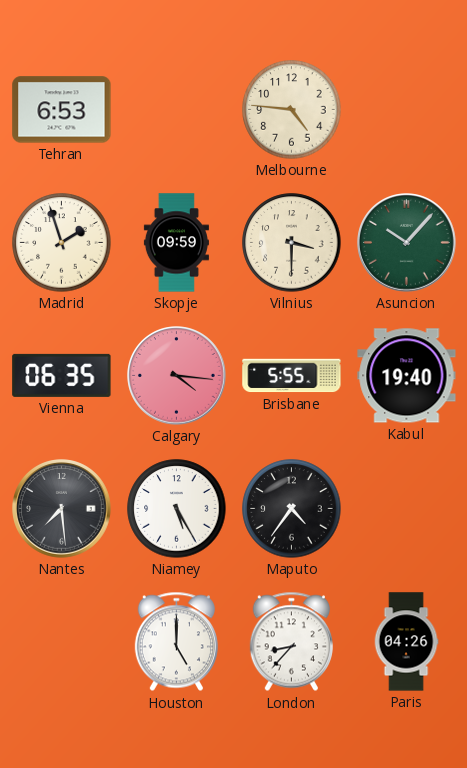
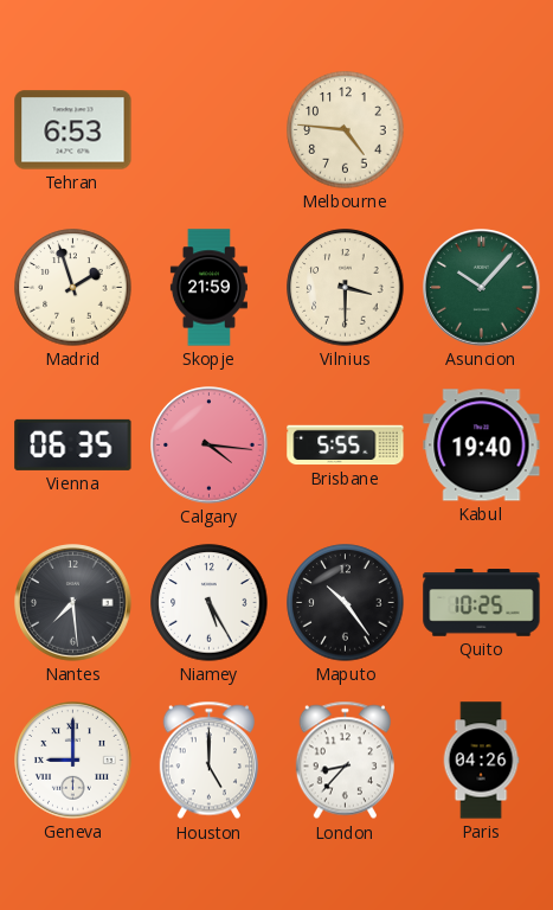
Skopje: 09:59 -> 21:59
Maputo: 4:36 -> 10:24
Quito: none -> 10:25
Geneva: none -> 9:00
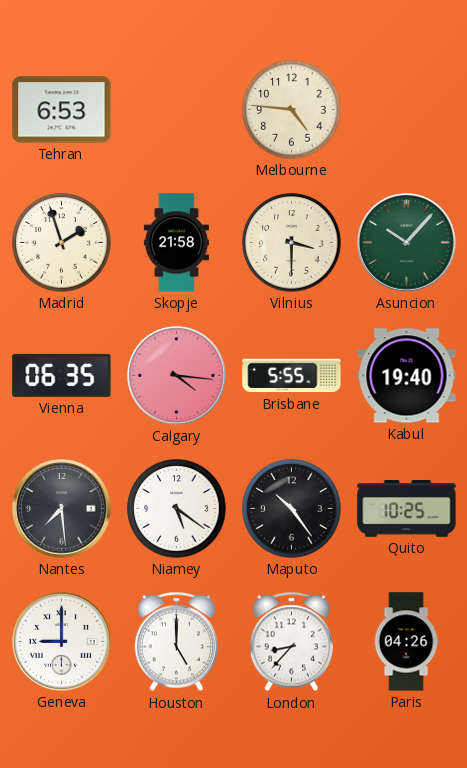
Skopje: 21:59 -> 21:58
Niamey: 5:25 -> 5:21
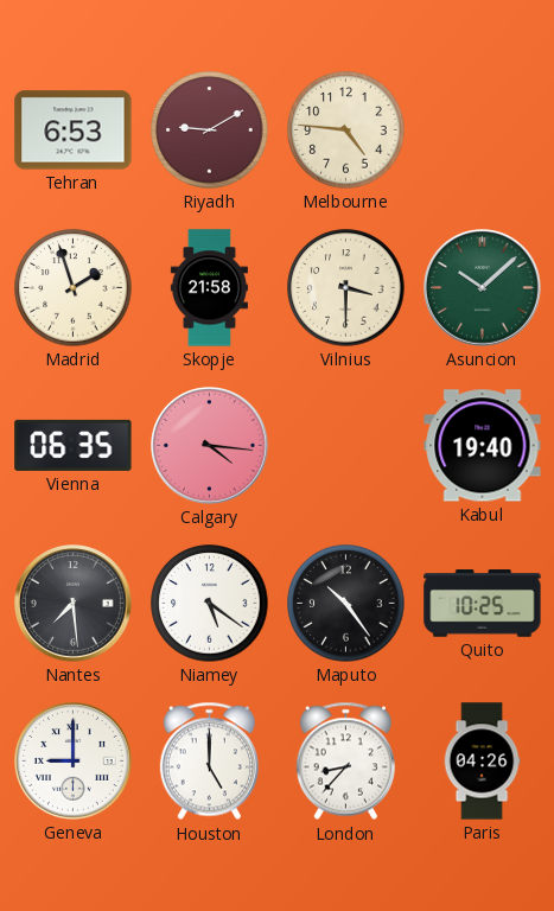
Riyadh: none -> 9:10
Asuncion: 10:07 -> 10:08
Brisbane: 5:55 -> none
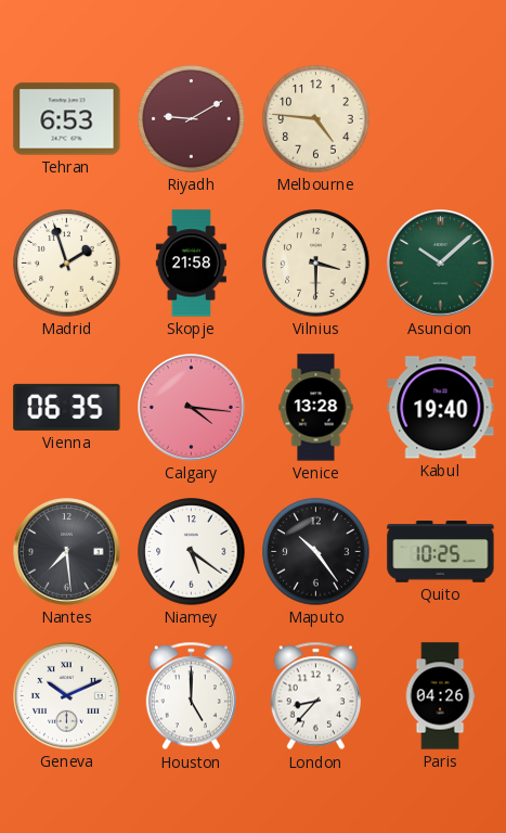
Venice: none -> 13:28
Geneva: 9:00 -> 10:11
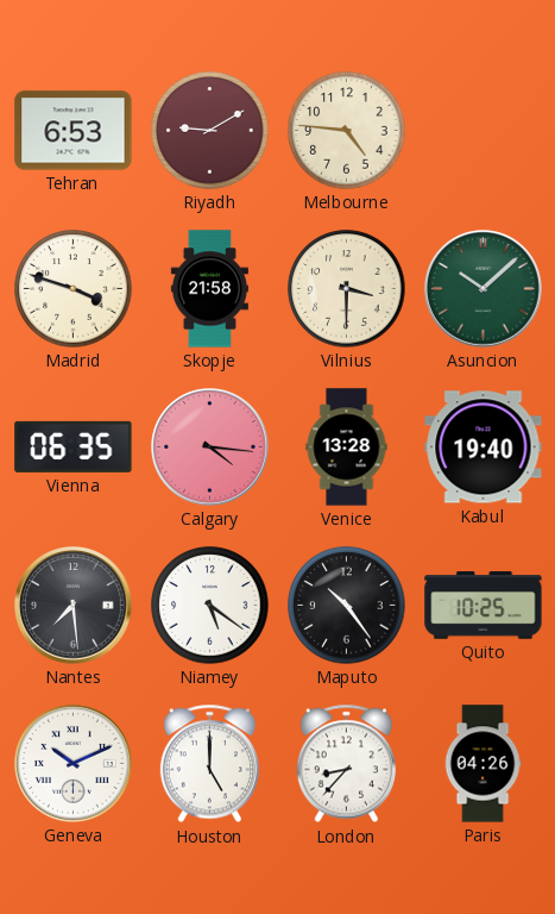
Madrid: 1:57 -> 3:48
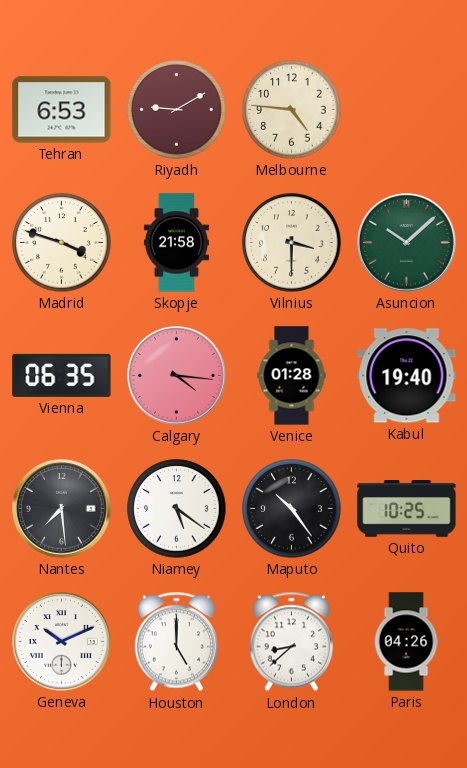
Venice: 13:28 -> 01:28
London: 8:37 -> 8:38
